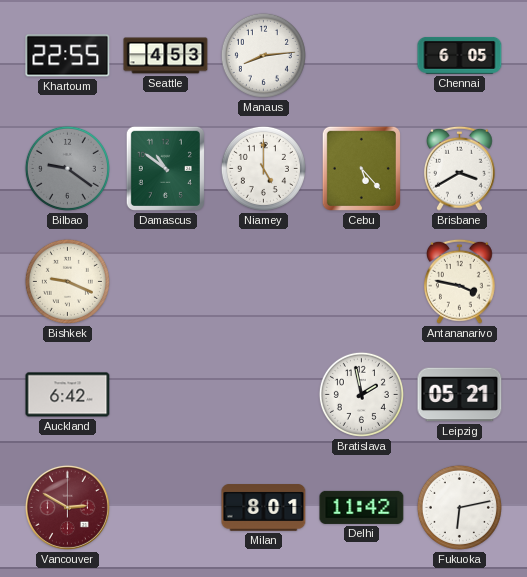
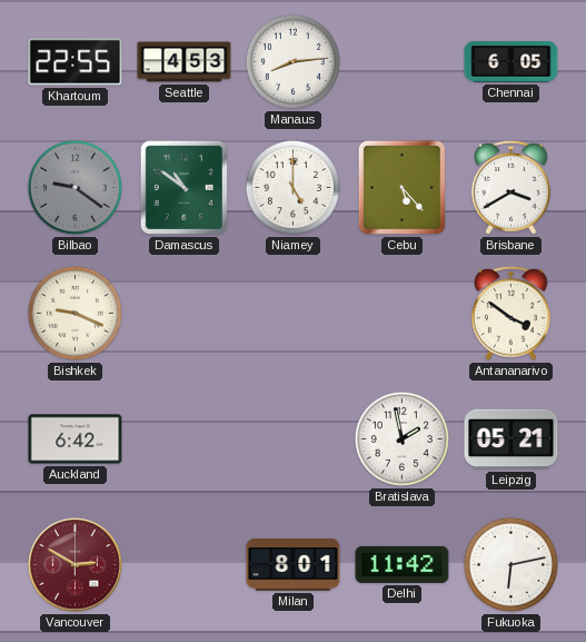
Antananarivo: 3:47 -> 3:51
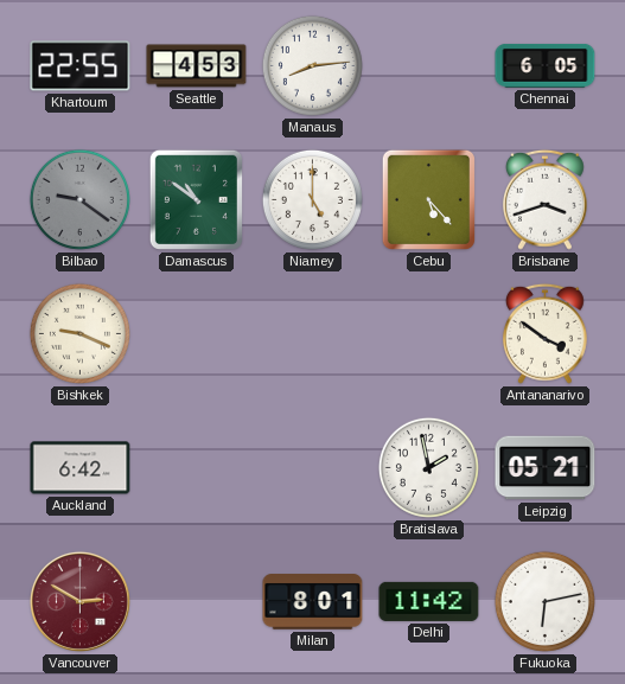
Brisbane: 3:40 -> 3:42
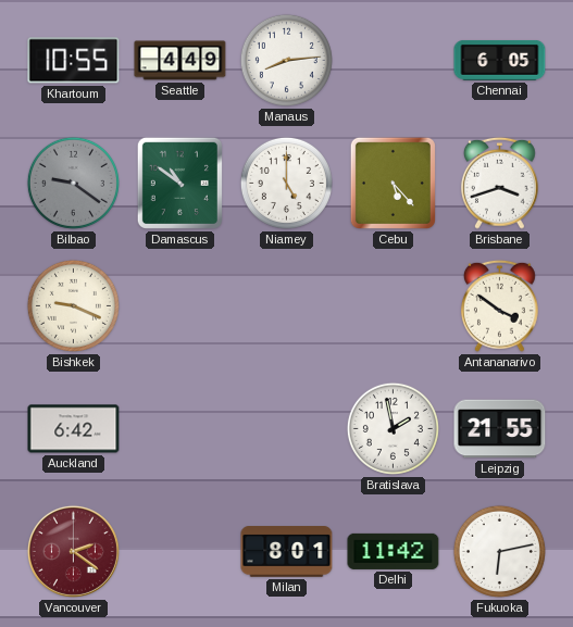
Khartoum: 22:55 -> 10:55
Seattle: 4:53 -> 4:49
Leipzig: 05:21 -> 21:55
Vancouver: 2:50 -> 2:21
